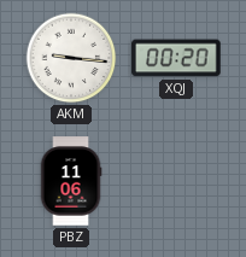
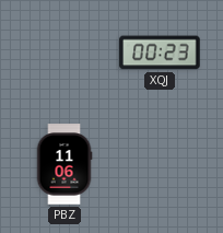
AKM: 9:16 -> none
XQJ: 00:20 -> 00:23
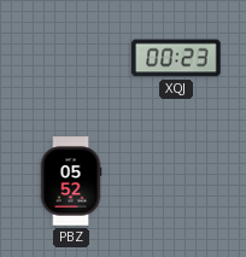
PBZ: 11:06 -> 05:52
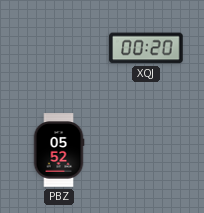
XQJ: 00:23 -> 00:20
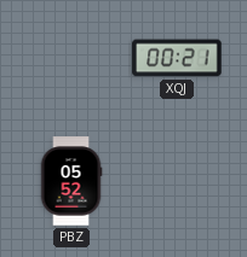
XQJ: 00:20 -> 00:21
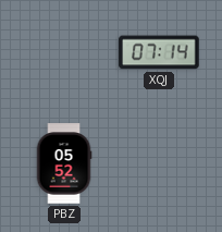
XQJ: 00:21 -> 07:14
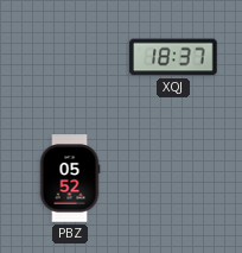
XQJ: 07:14 -> 18:37
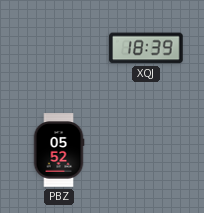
XQJ: 18:37 -> 18:39
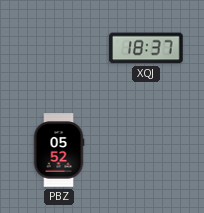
XQJ: 18:39 -> 18:37
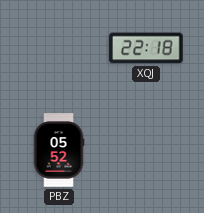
XQJ: 18:37 -> 22:18
